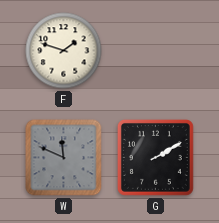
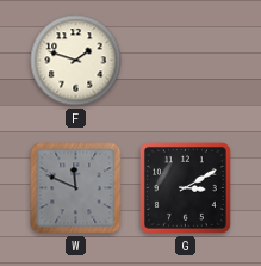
G: 2:10 -> 3:10
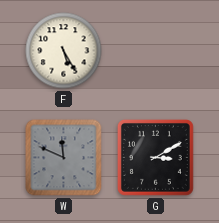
F: 1:48 -> 5:25
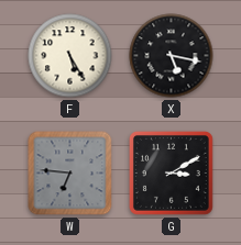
X: none -> 5:17
W: 11:49 -> 6:46
